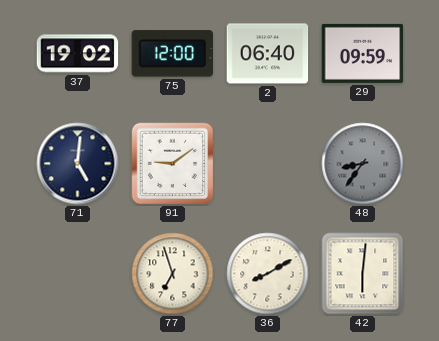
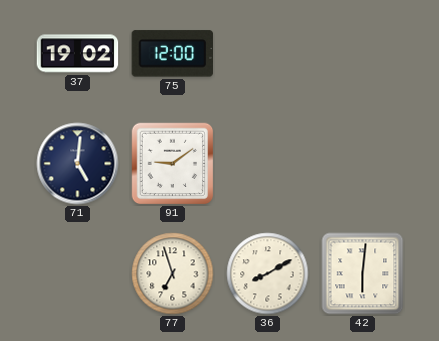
2: 06:40 -> none
29: 09:59 -> none
48: 8:36 -> none
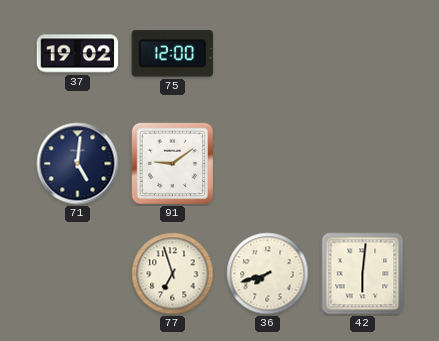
36: 8:10 -> 7:42
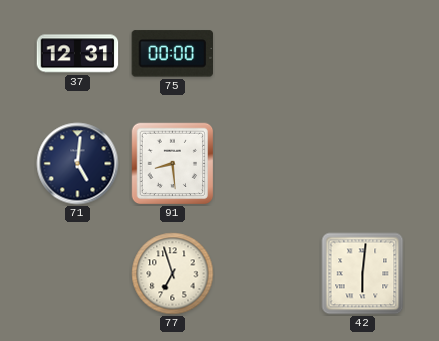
37: 19:02 -> 12:31
75: 12:00 -> 00:00
91: 9:09 -> 8:29
36: 7:42 -> none
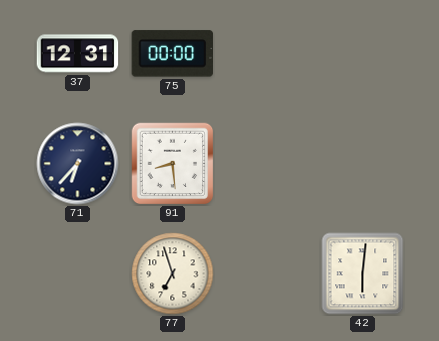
71: 5:01 -> 6:37
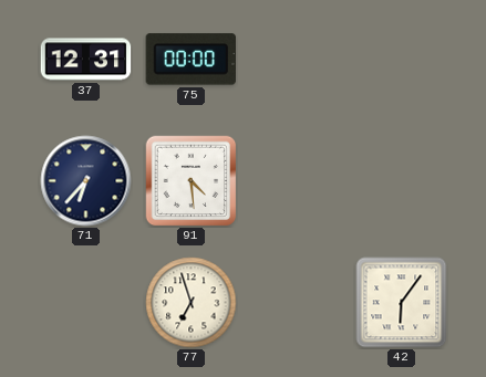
91: 8:29 -> 4:29
42: 6:01 -> 6:06
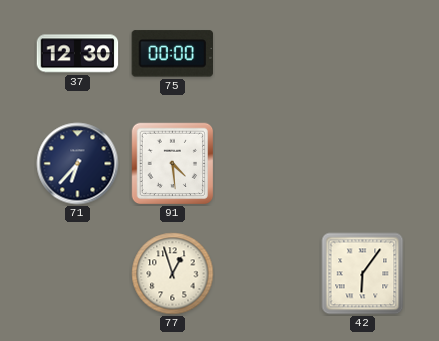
37: 12:31 -> 12:30
77: 6:57 -> 12:57
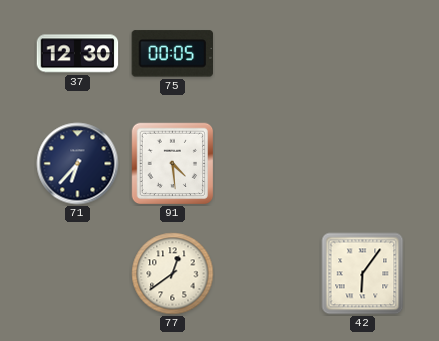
75: 00:00 -> 00:05
77: 12:57 -> 12:39
